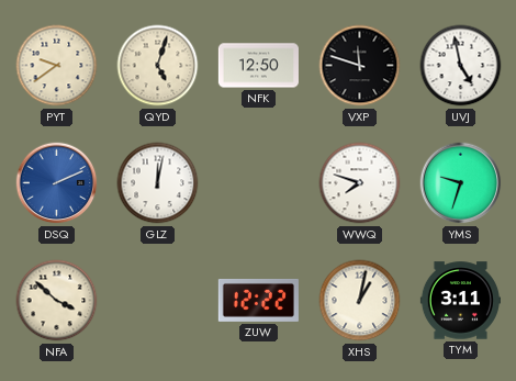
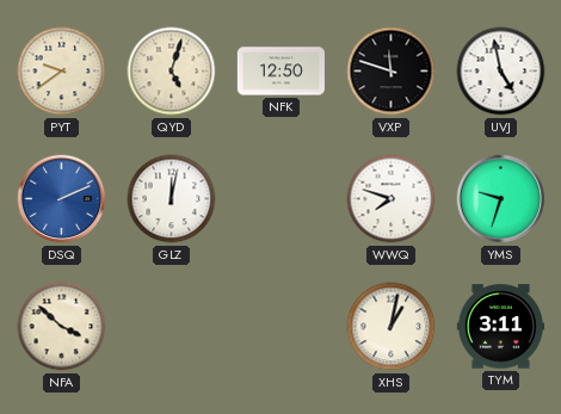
ZUW: 12:22 -> none
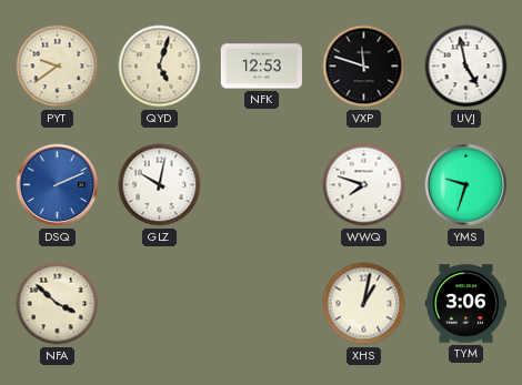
NFK: 12:50 -> 12:53
GLZ: 12:02 -> 10:02
TYM: 3:11 -> 3:06
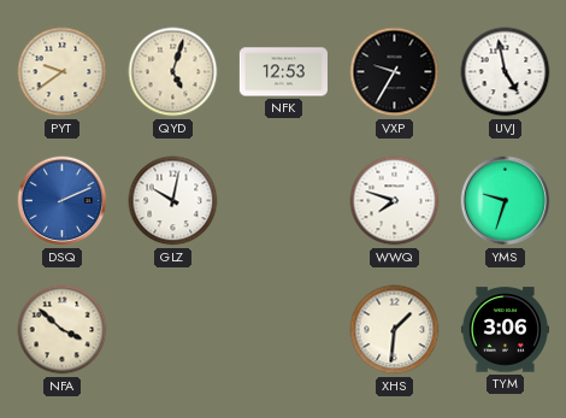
VXP: 11:48 -> 9:35
XHS: 1:02 -> 1:31
